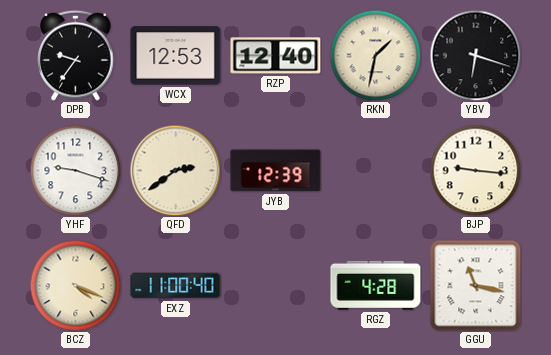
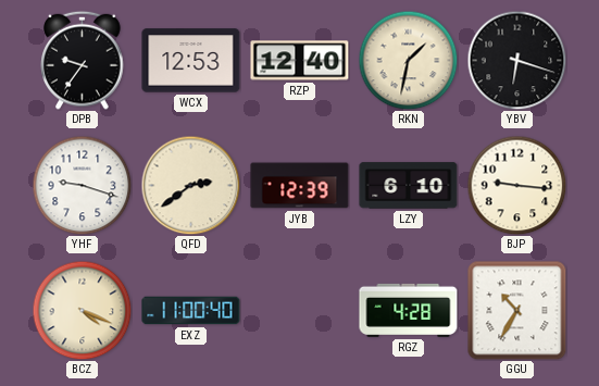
LZY: none -> 6:10
GGU: 11:17 -> 10:35
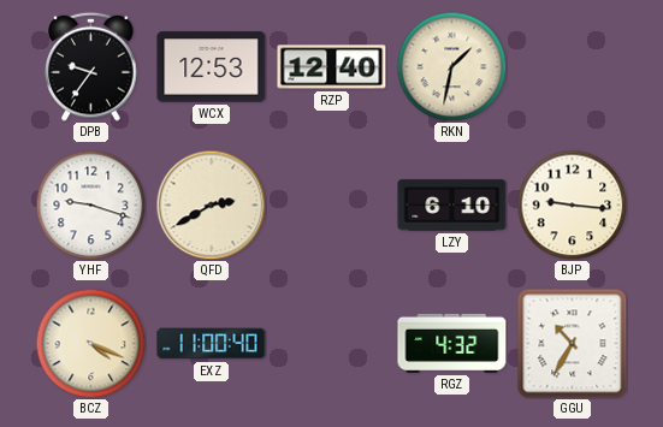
YBV: 6:18 -> none
QFD: 2:39 -> 2:40
JYB: 12:39 -> none
RGZ: 4:28 -> 4:32
